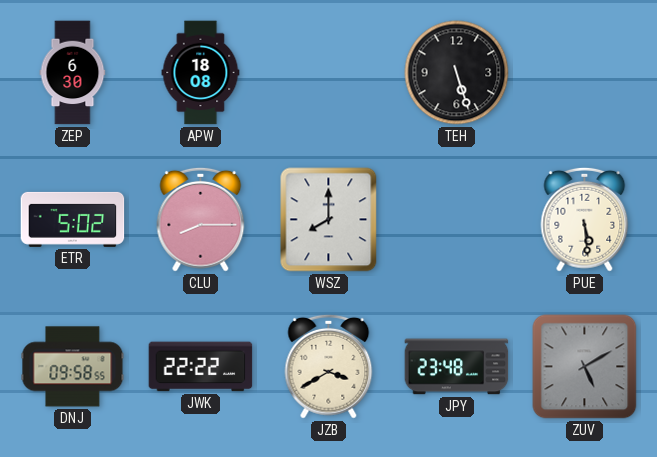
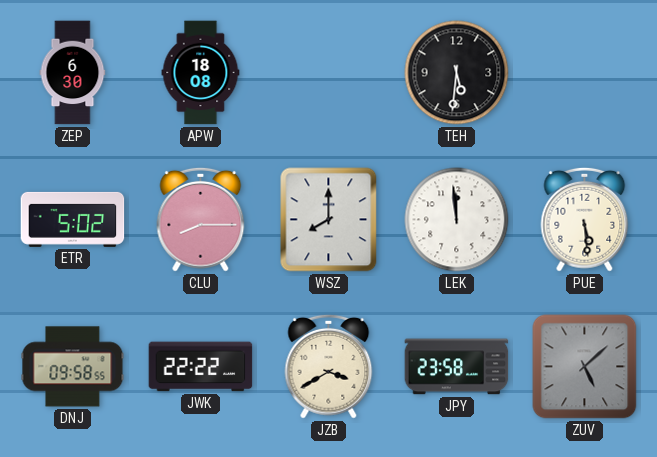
TEH: 5:27 -> 5:31
LEK: none -> 11:59
JPY: 23:48 -> 23:58
ZUV: 5:10 -> 5:08
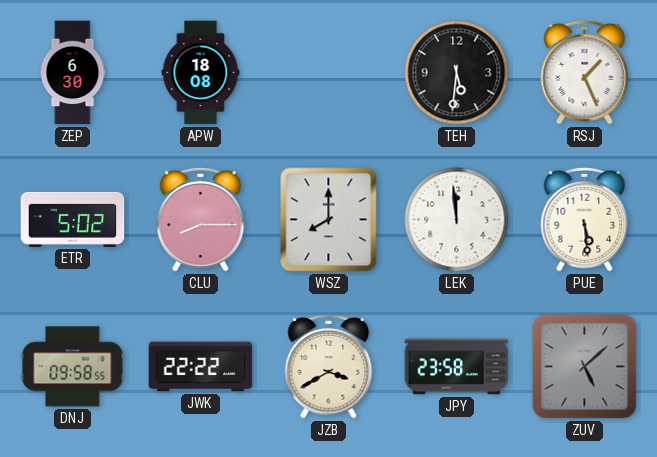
RSJ: none -> 1:26
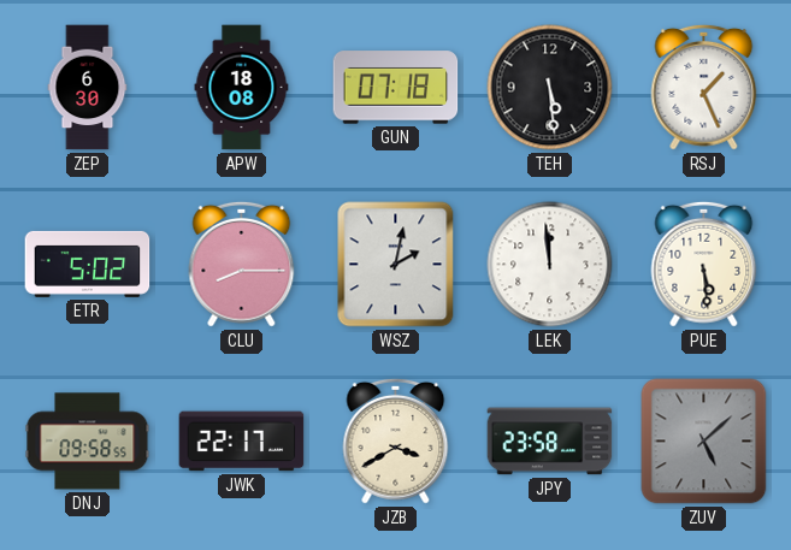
GUN: none -> 07:18
TEH: 5:31 -> 5:29
WSZ: 8:00 -> 2:02
JWK: 22:22 -> 22:17
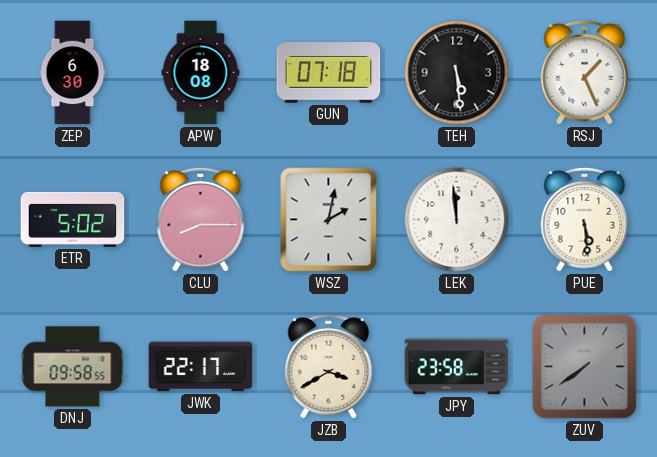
ZUV: 5:08 -> 7:39
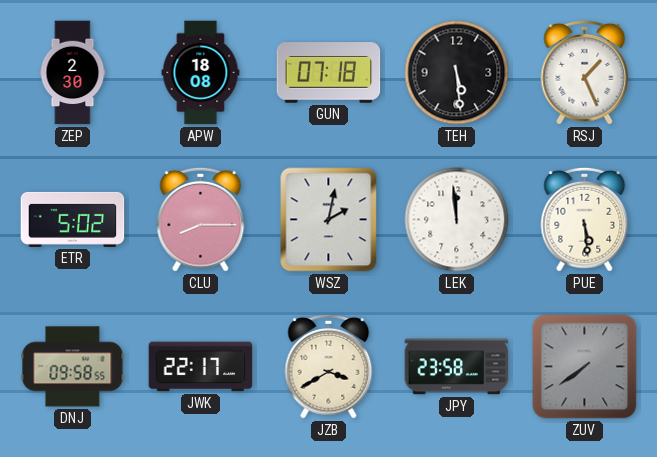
ZEP: 6:30 -> 2:30
